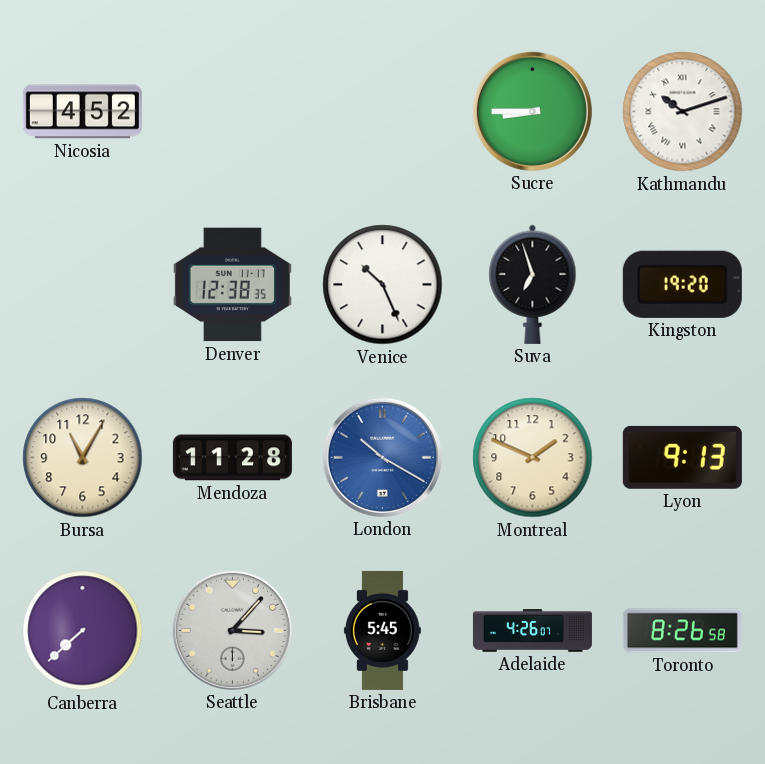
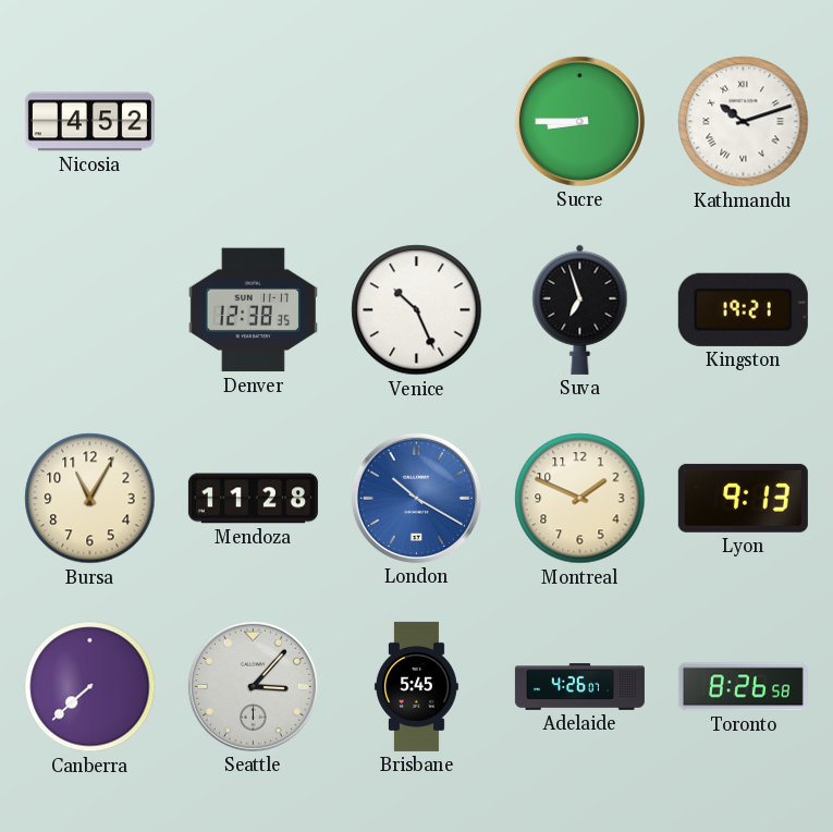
Kingston: 19:20 -> 19:21
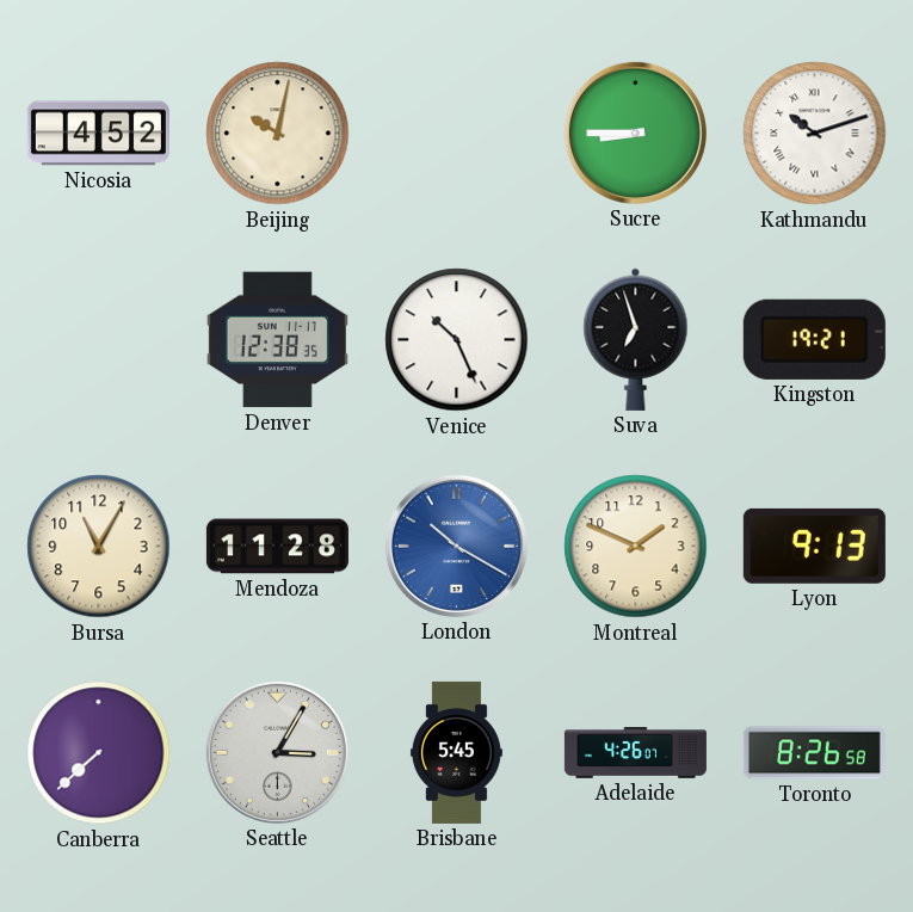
Beijing: none -> 10:02
Seattle: 3:07 -> 3:05
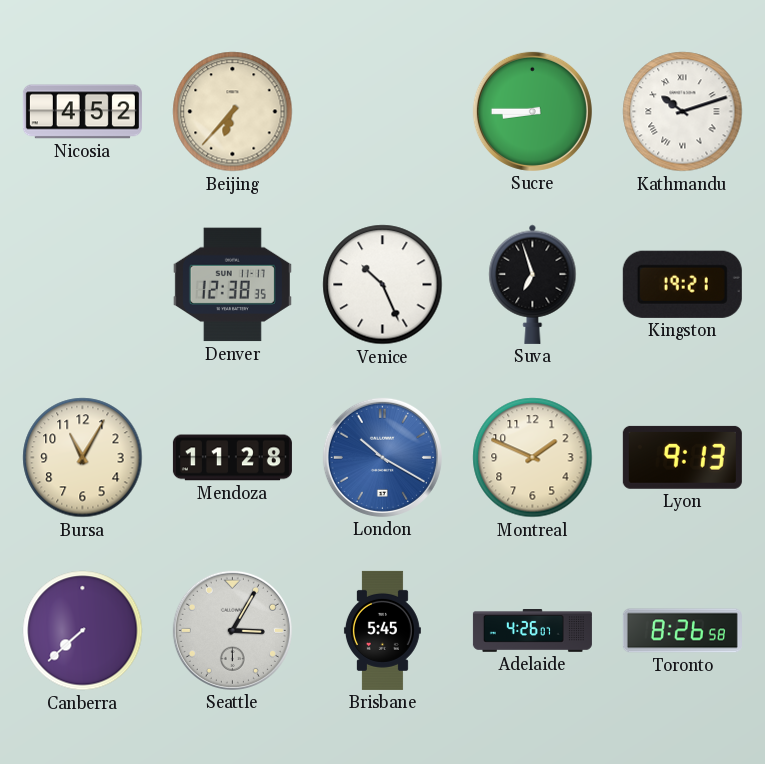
Beijing: 10:02 -> 6:37
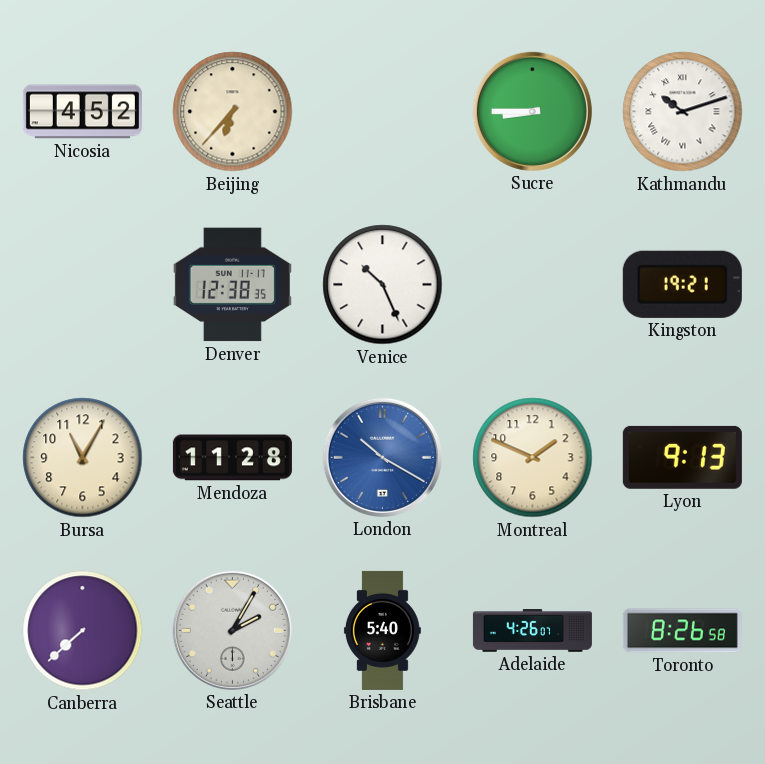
Suva: 6:57 -> none
Seattle: 3:05 -> 2:05
Brisbane: 5:45 -> 5:40
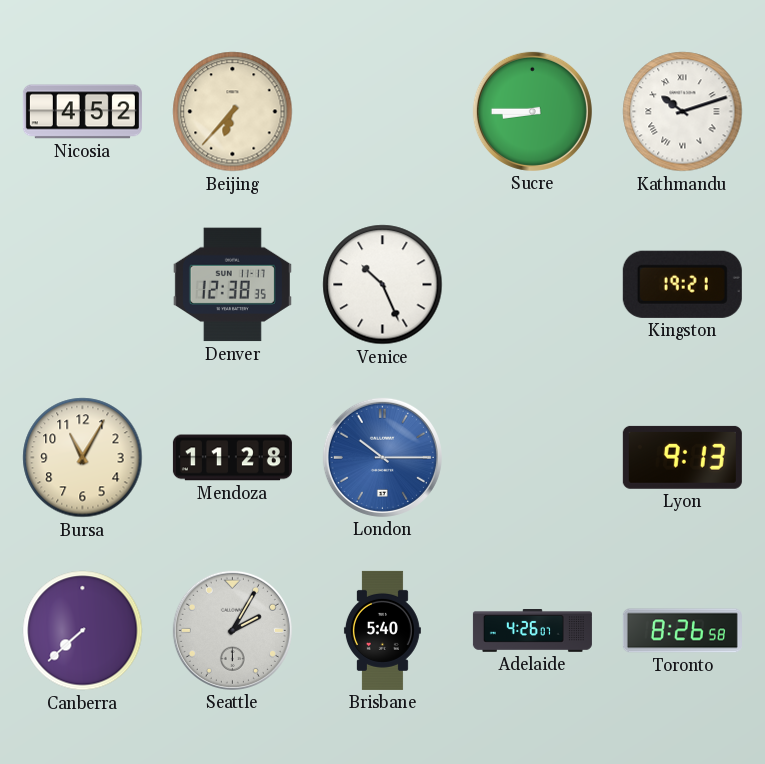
London: 10:20 -> 10:15
Montreal: 1:49 -> none
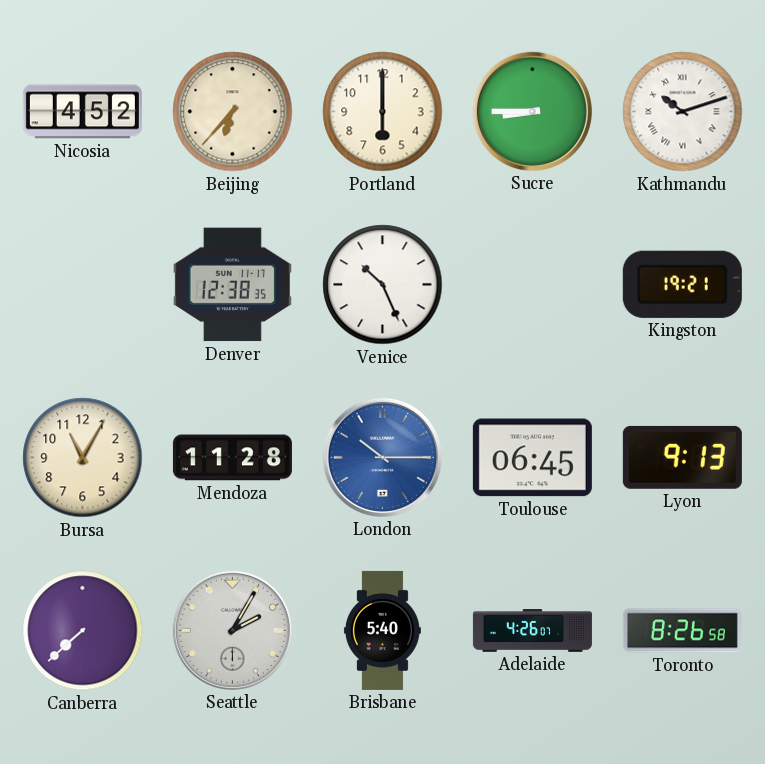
Portland: none -> 6:00
Toulouse: none -> 06:45
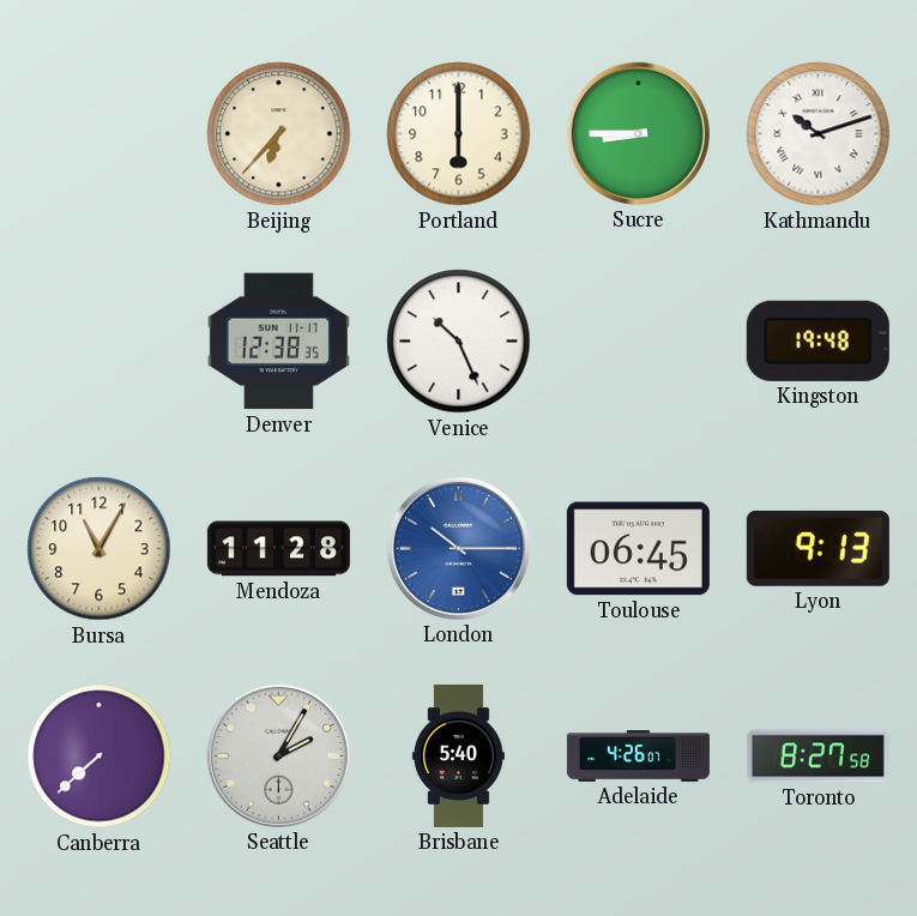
Nicosia: 4:52 -> none
Kingston: 19:21 -> 19:48
Toronto: 8:26 -> 8:27
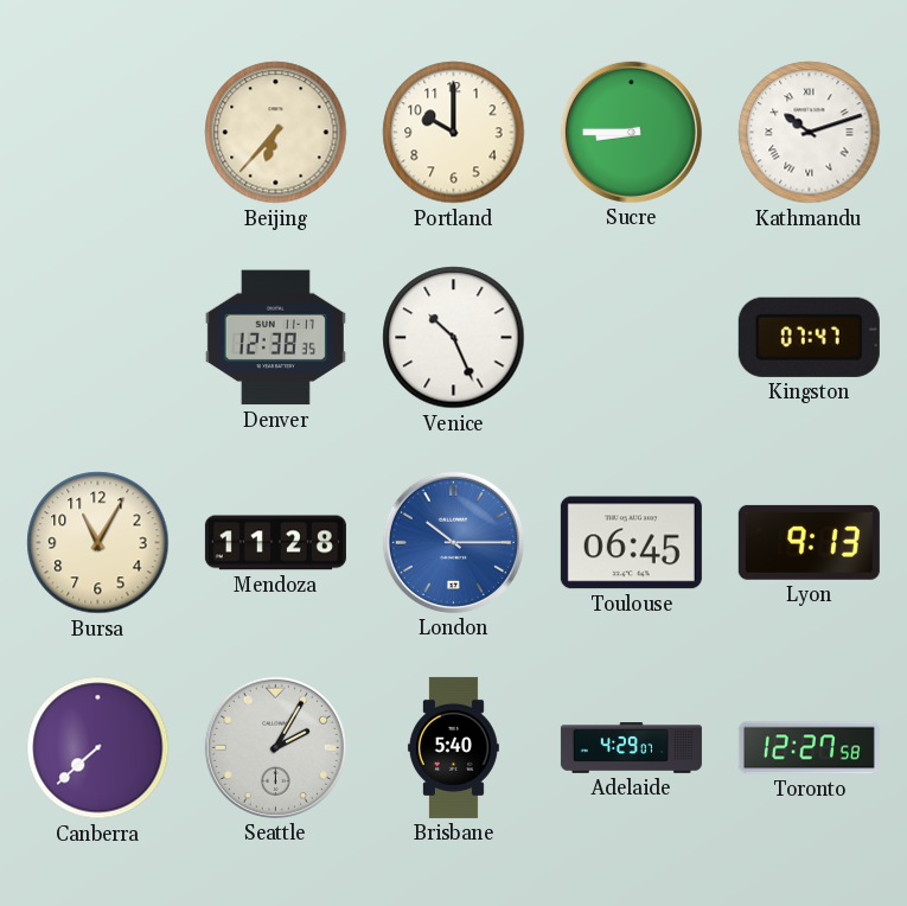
Portland: 6:00 -> 10:00
Kingston: 19:48 -> 07:47
Adelaide: 4:26 -> 4:29
Toronto: 8:27 -> 12:27
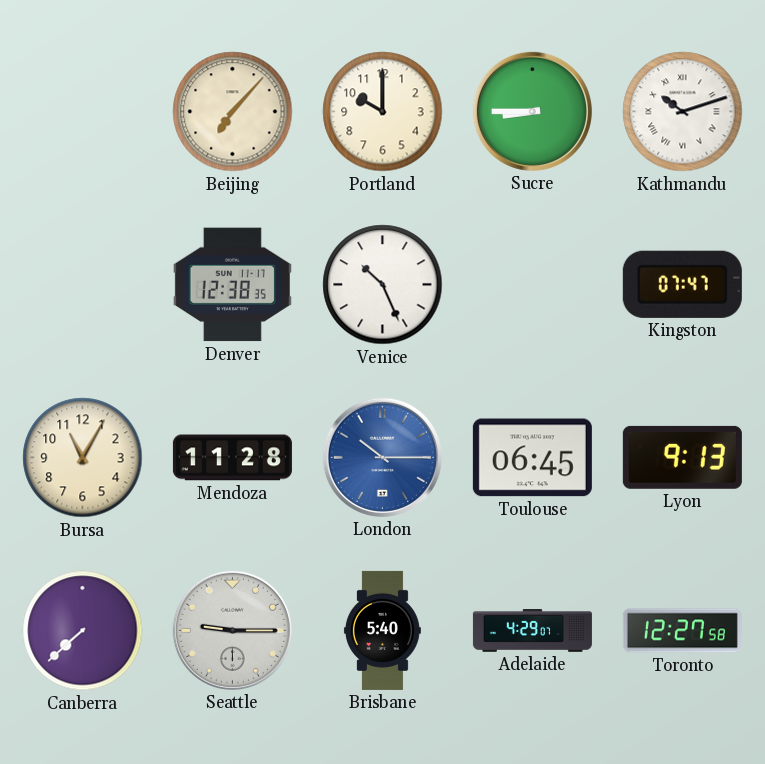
Beijing: 6:37 -> 7:07
Seattle: 2:05 -> 9:15
